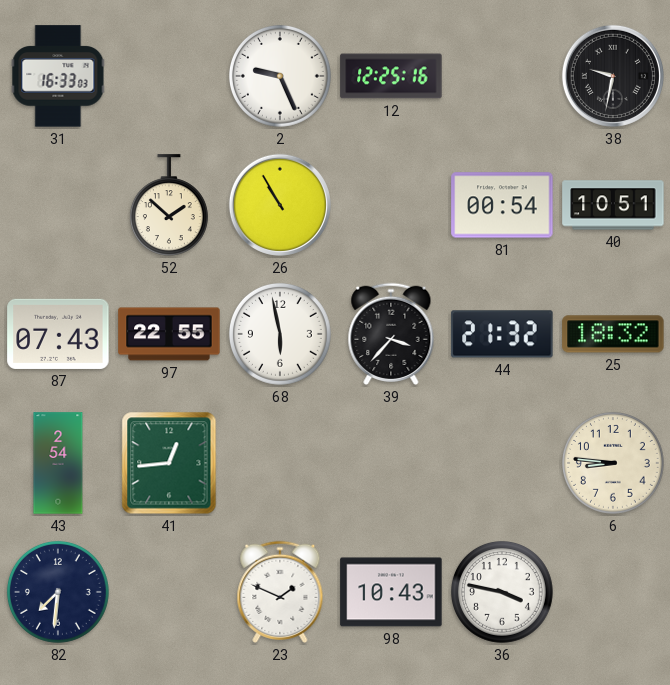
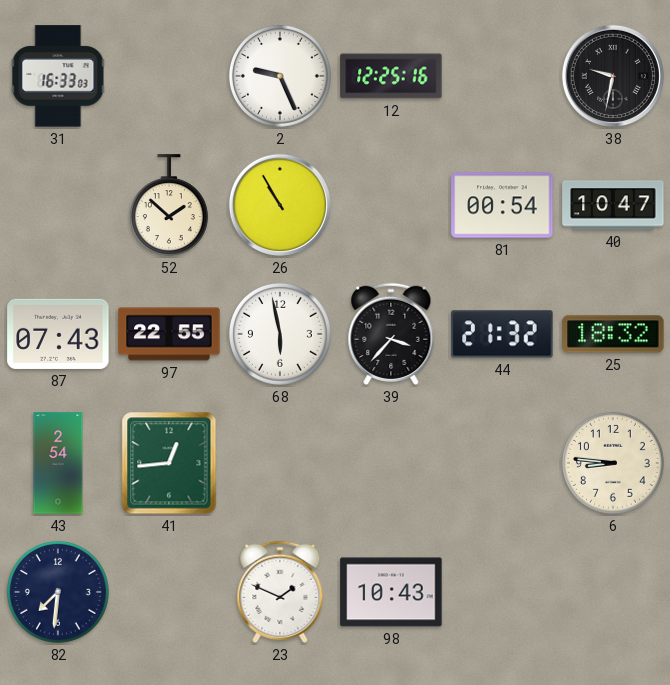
40: 10:51 -> 10:47
36: 3:47 -> none
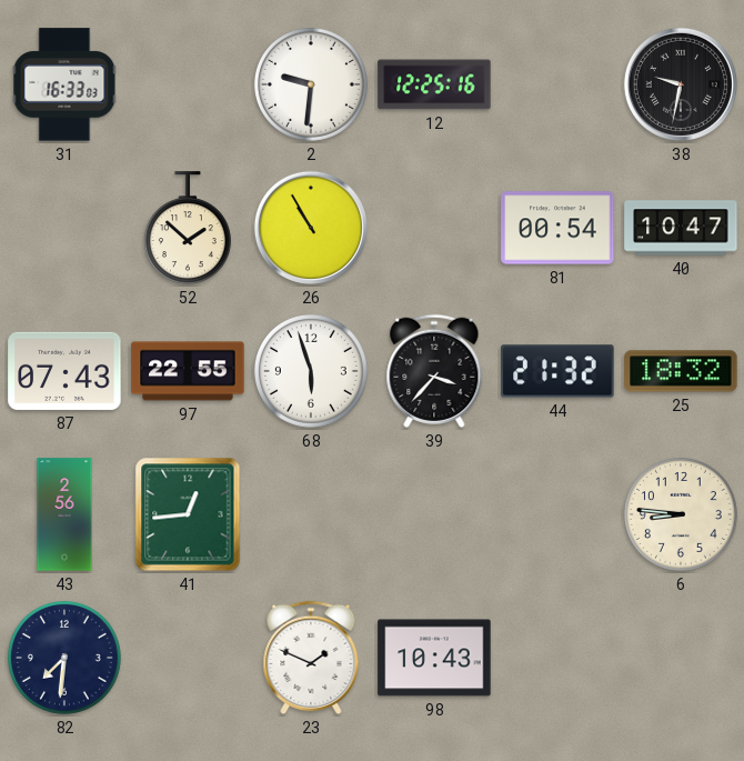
2: 9:26 -> 9:31
68: 5:58 -> 5:57
43: 2:54 -> 2:56
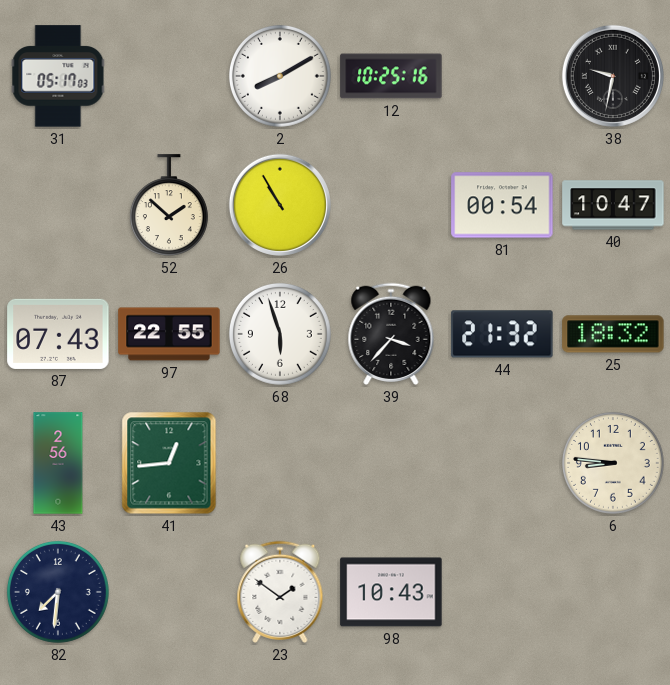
31: 16:33 -> 05:17
2: 9:31 -> 8:10
12: 12:25 -> 10:25
23: 1:49 -> 1:51
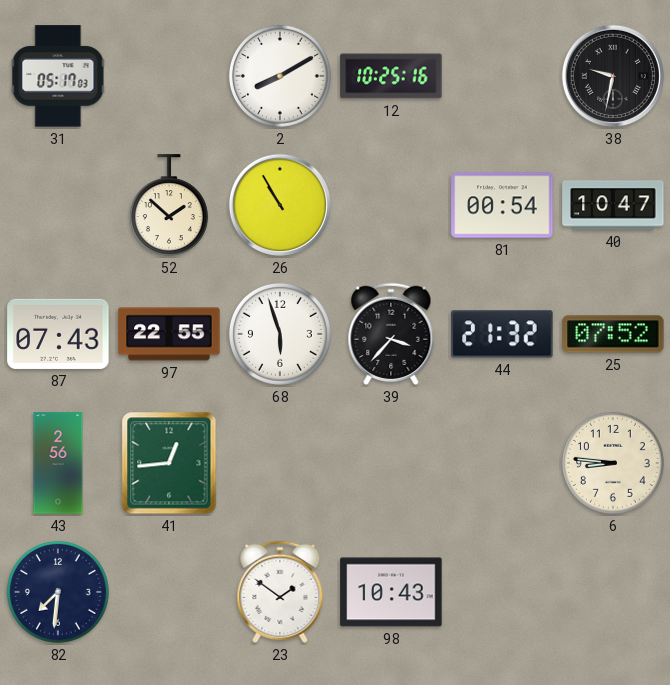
25: 18:32 -> 07:52
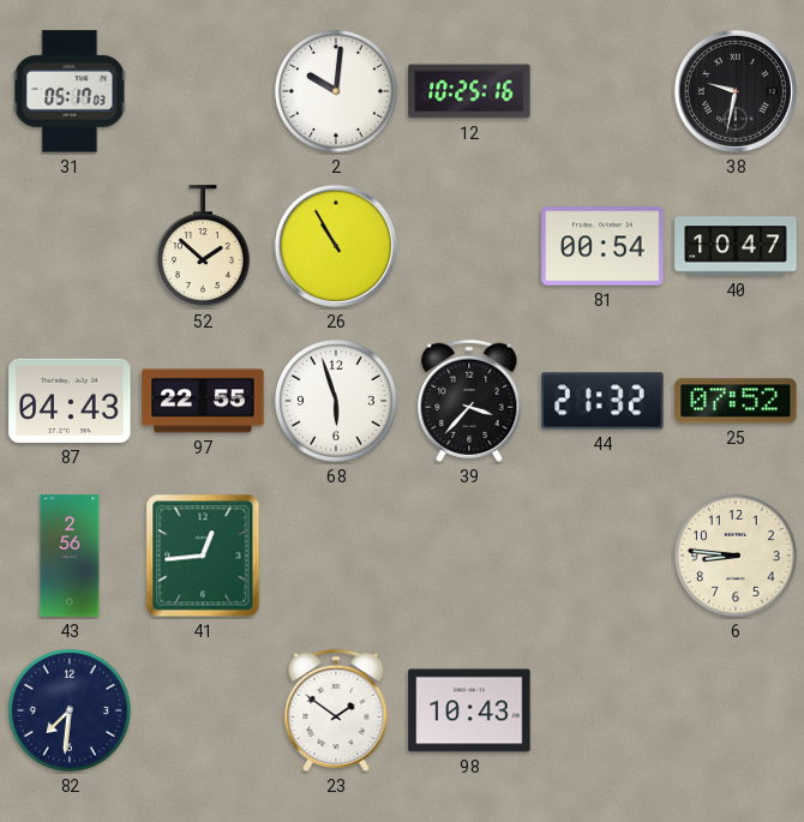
2: 8:10 -> 10:01
87: 07:43 -> 04:43
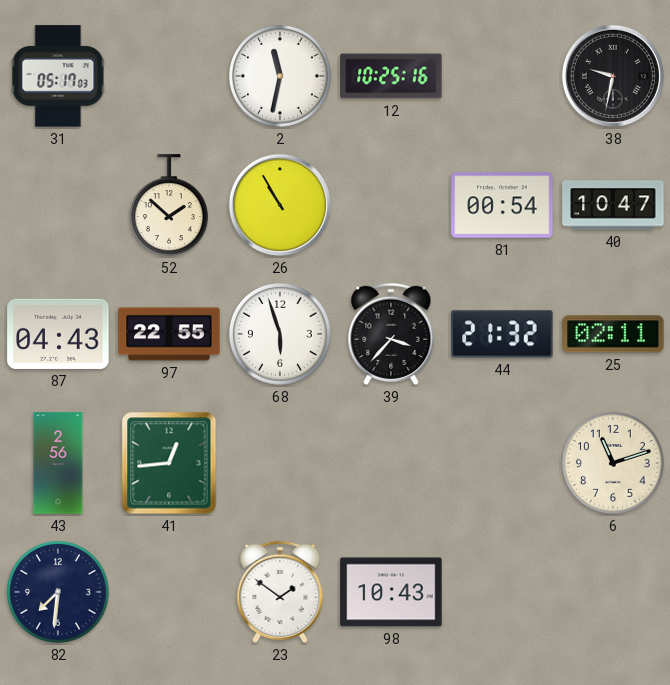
2: 10:01 -> 11:32
25: 07:52 -> 02:11
6: 8:46 -> 11:12
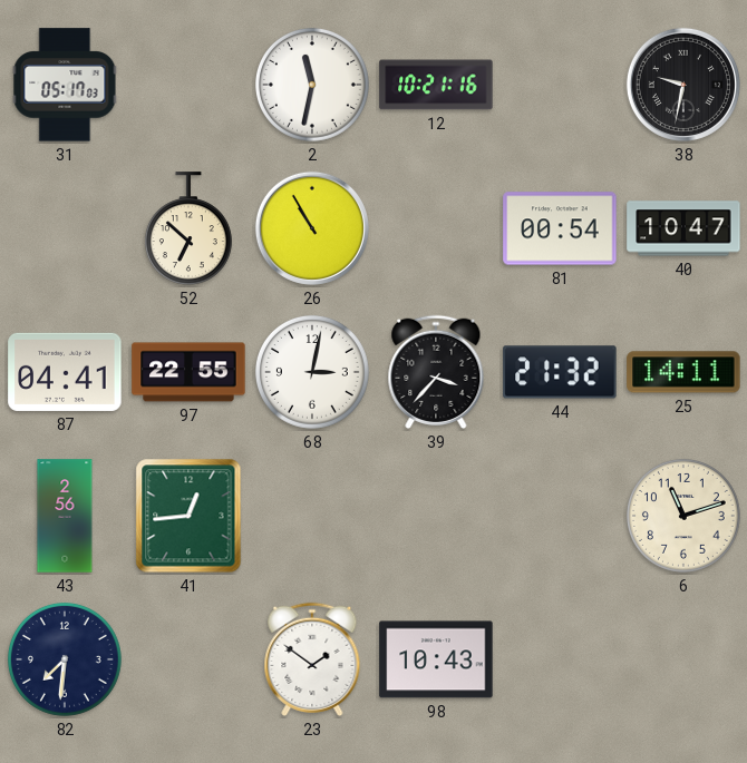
12: 10:25 -> 10:21
52: 1:52 -> 6:52
87: 04:43 -> 04:41
68: 5:57 -> 3:02
25: 02:11 -> 14:11
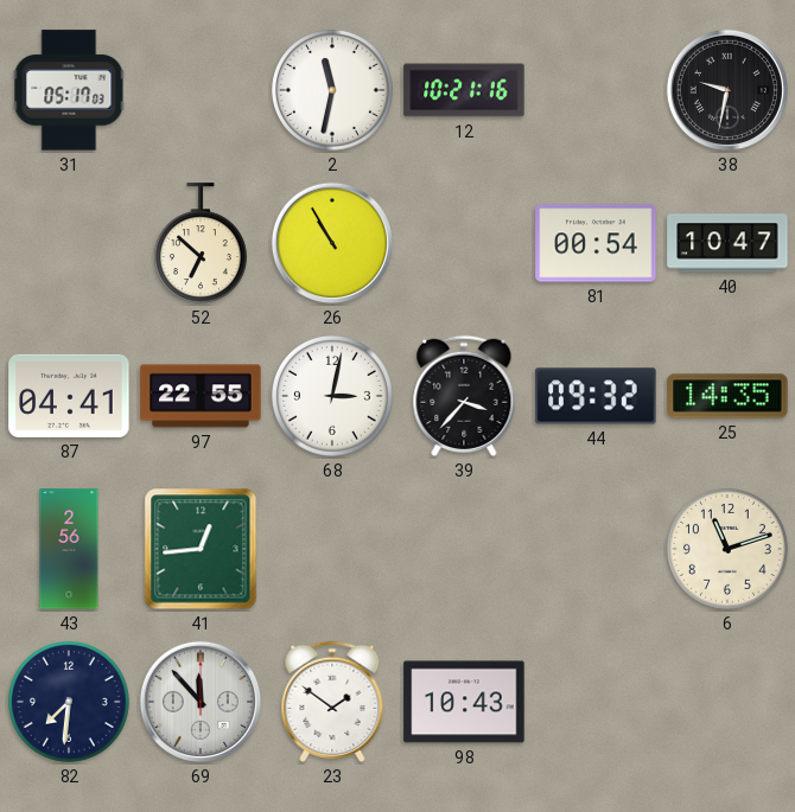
44: 21:32 -> 09:32
25: 14:11 -> 14:35
69: none -> 11:53
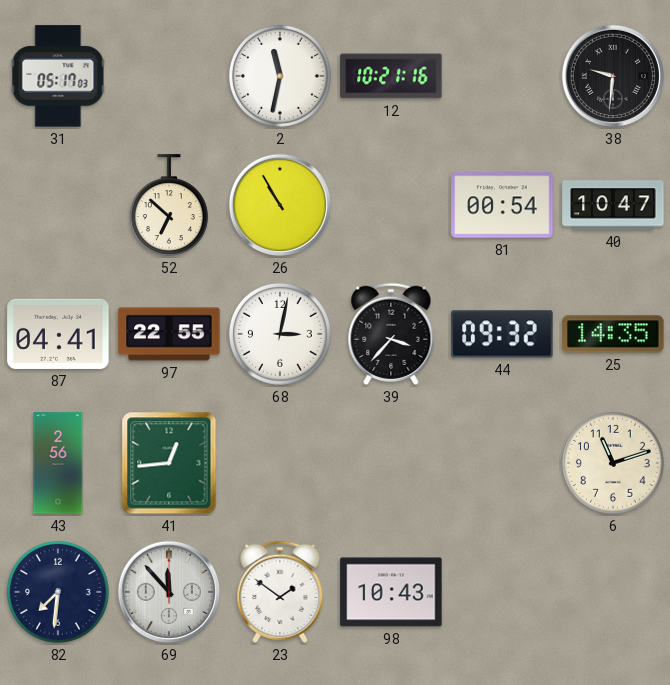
38: 9:32 -> 9:31
